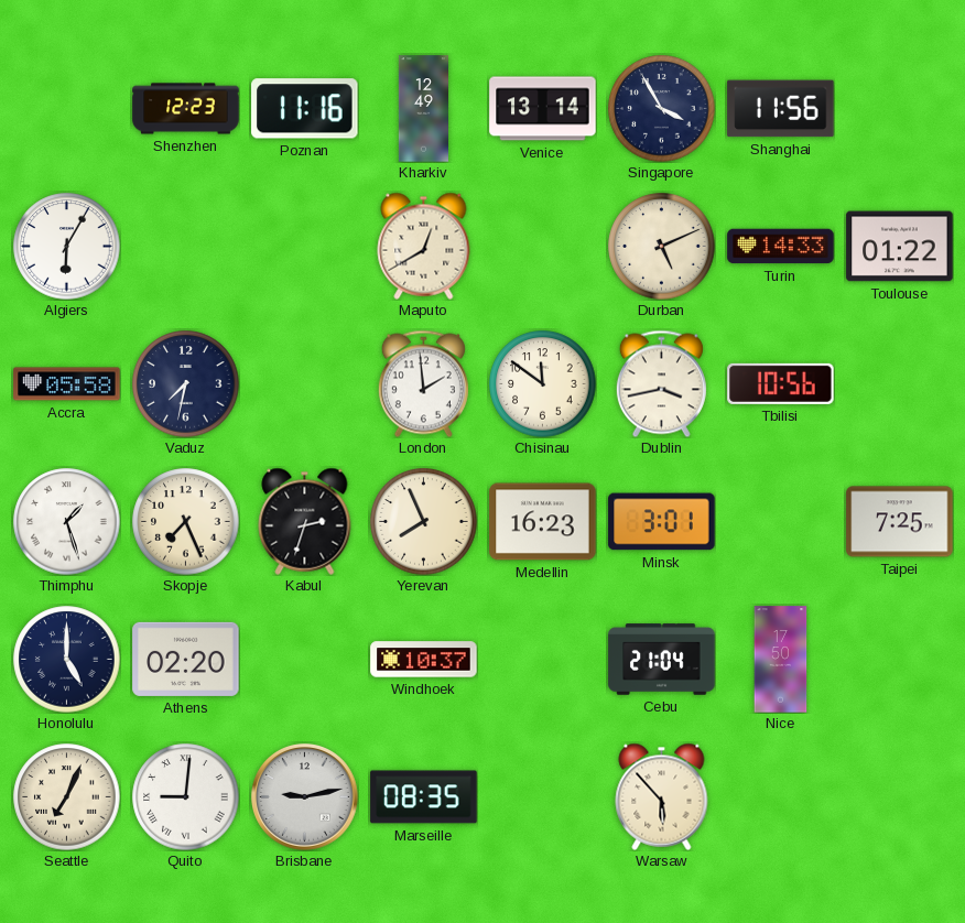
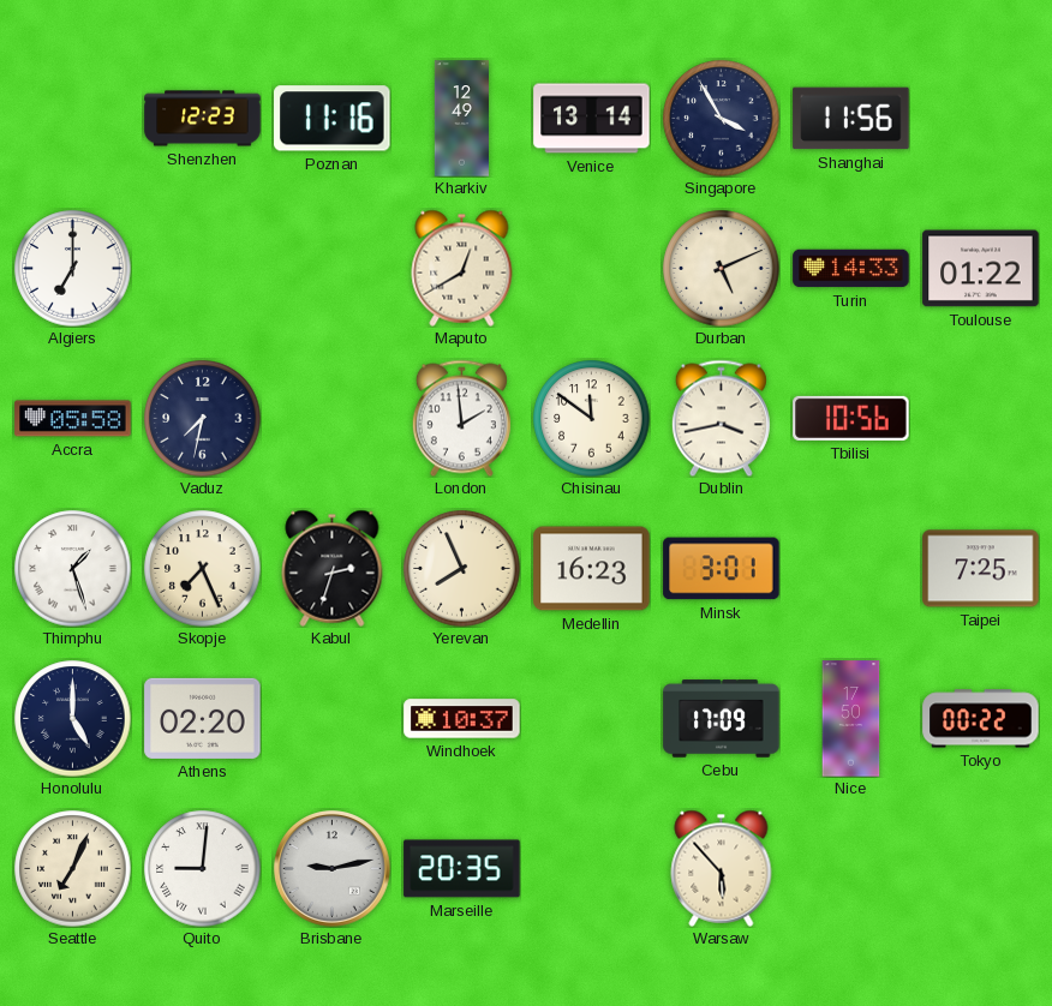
Algiers: 6:05 -> 7:00
Cebu: 21:04 -> 17:09
Tokyo: none -> 00:22
Marseille: 08:35 -> 20:35
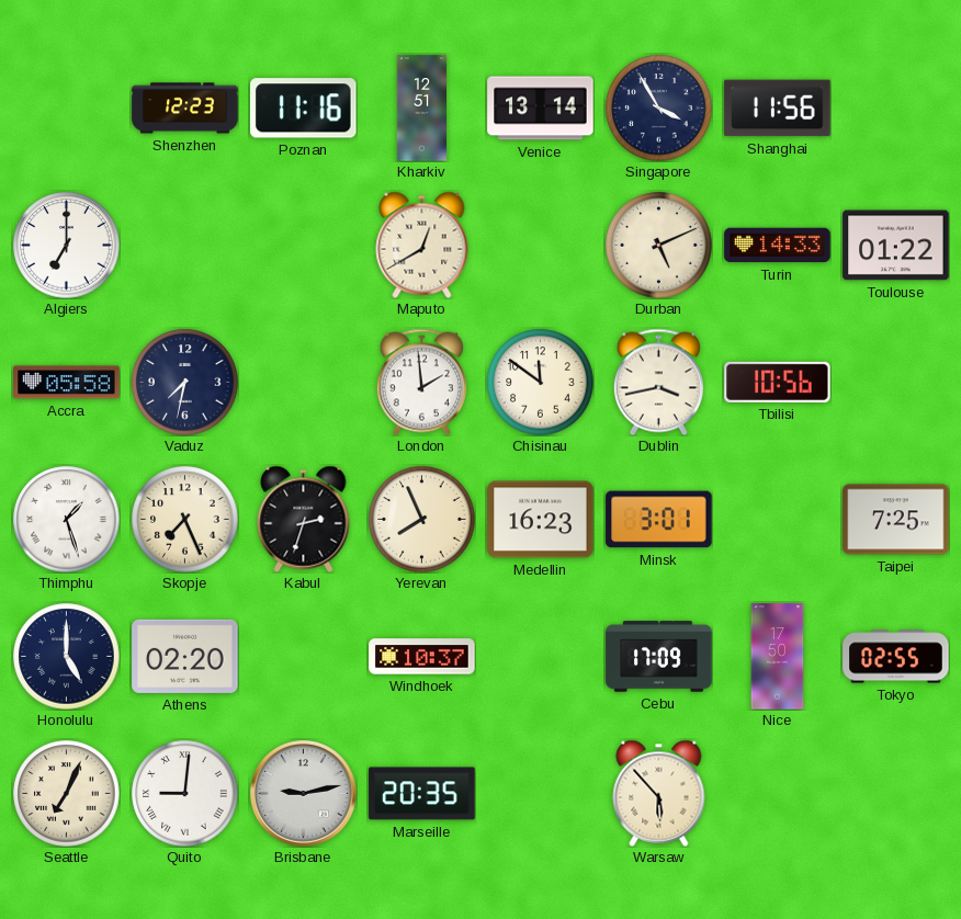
Kharkiv: 12:49 -> 12:51
Tokyo: 00:22 -> 02:55
